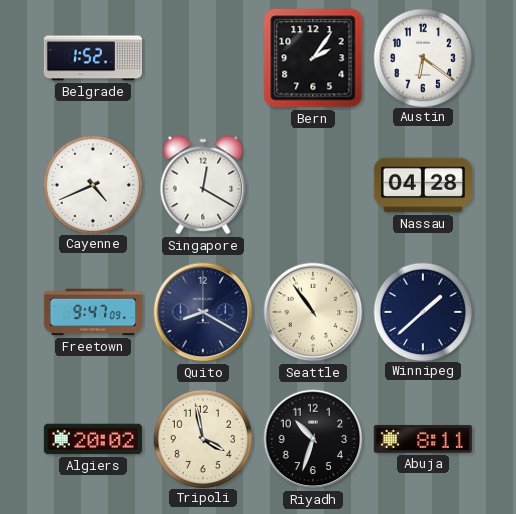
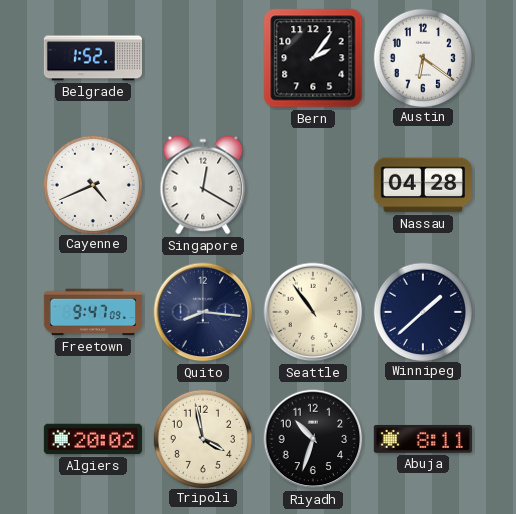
Quito: 8:20 -> 8:16
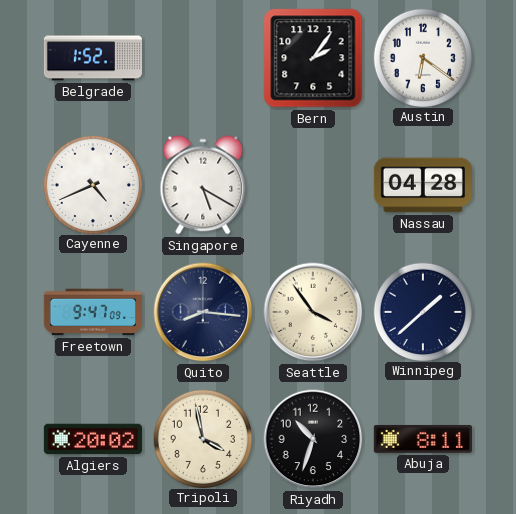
Singapore: 12:20 -> 5:20
Seattle: 10:54 -> 3:54
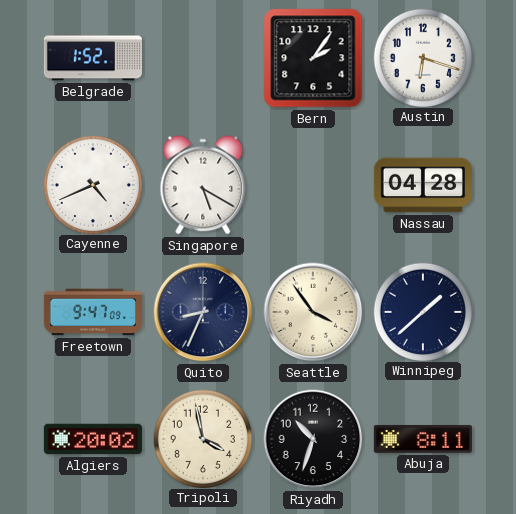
Austin: 6:21 -> 6:18
Quito: 8:16 -> 8:34
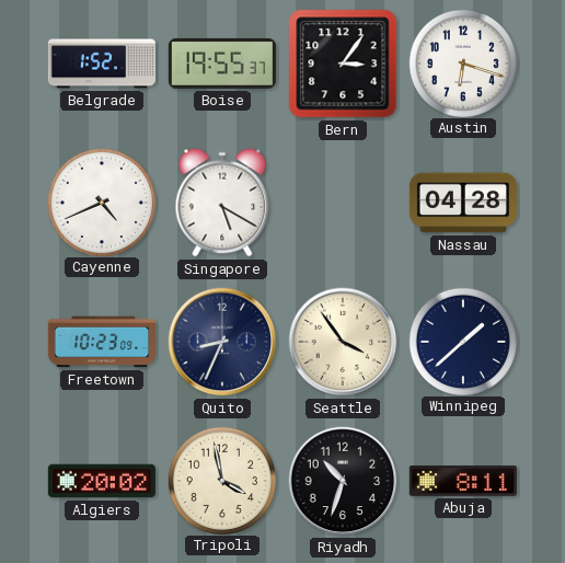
Boise: none -> 19:55
Bern: 2:06 -> 3:06
Freetown: 9:47 -> 10:23
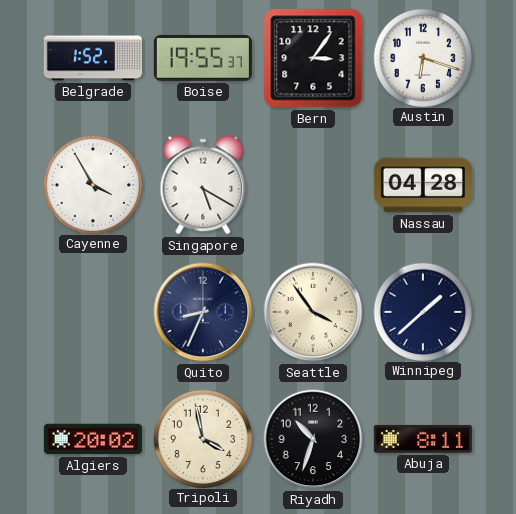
Cayenne: 4:41 -> 3:55
Freetown: 10:23 -> none
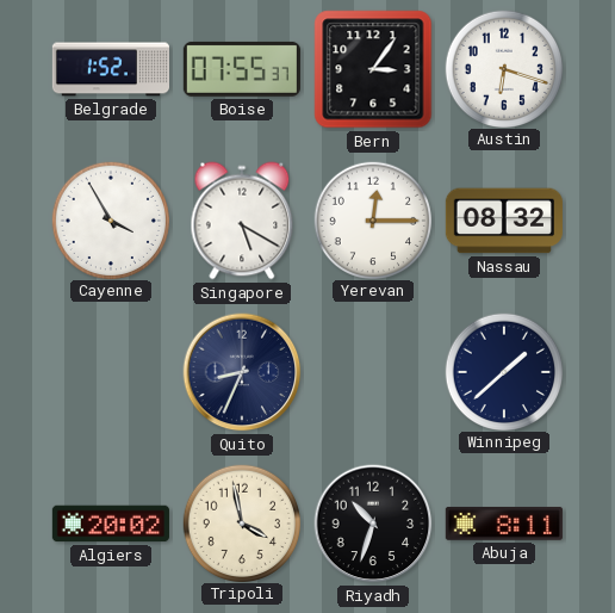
Boise: 19:55 -> 07:55
Yerevan: none -> 12:15
Nassau: 04:28 -> 08:32
Seattle: 3:54 -> none
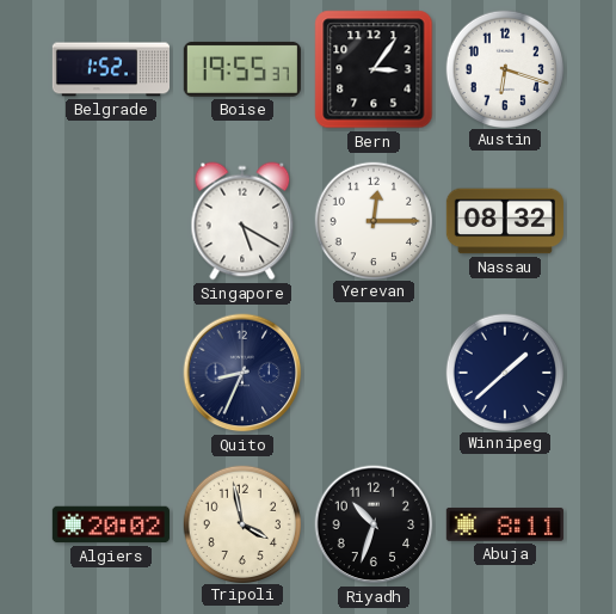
Boise: 07:55 -> 19:55
Cayenne: 3:55 -> none
